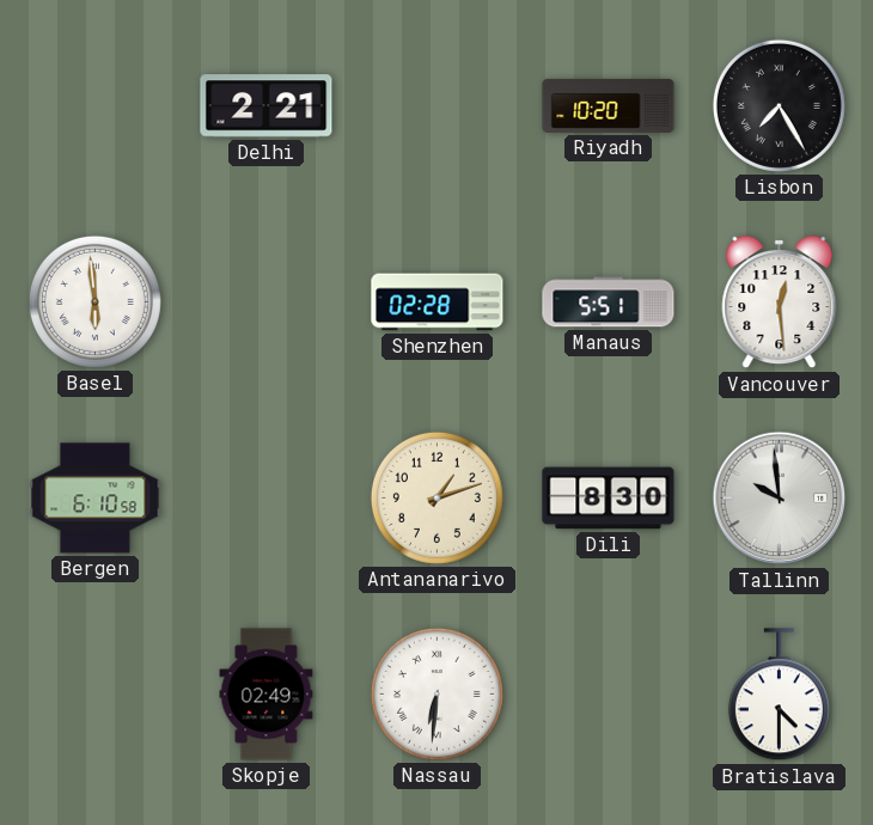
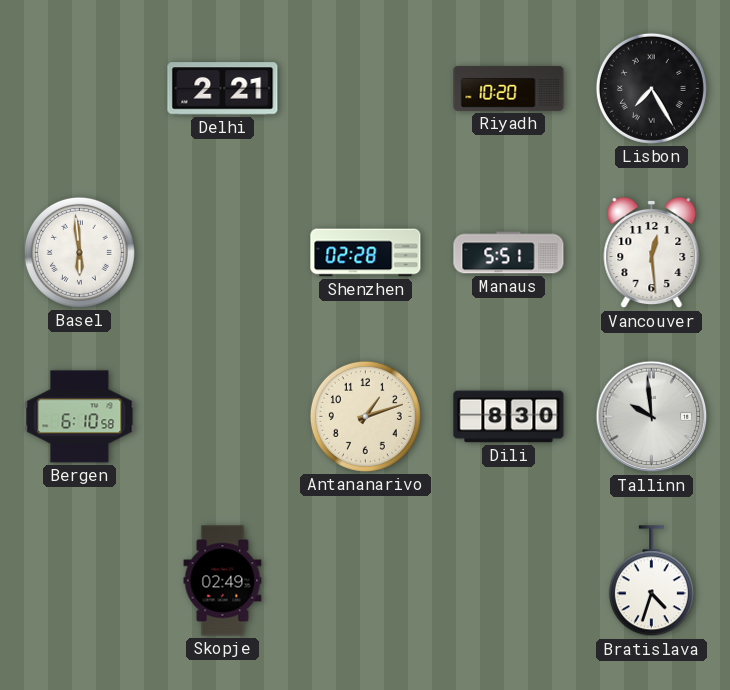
Nassau: 6:31 -> none
Bratislava: 4:30 -> 4:33
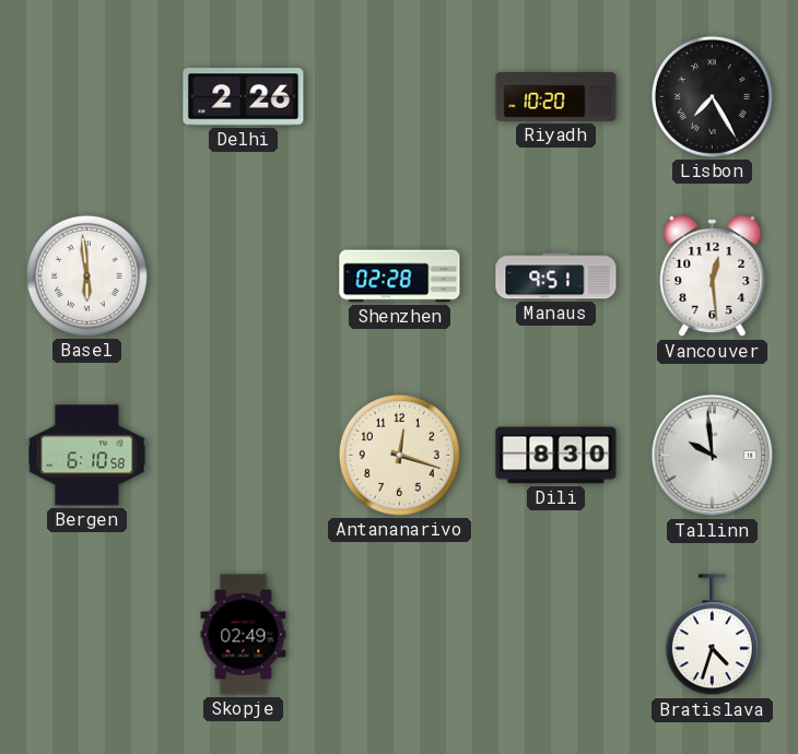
Delhi: 2:21 -> 2:26
Manaus: 5:51 -> 9:51
Antananarivo: 1:12 -> 12:18
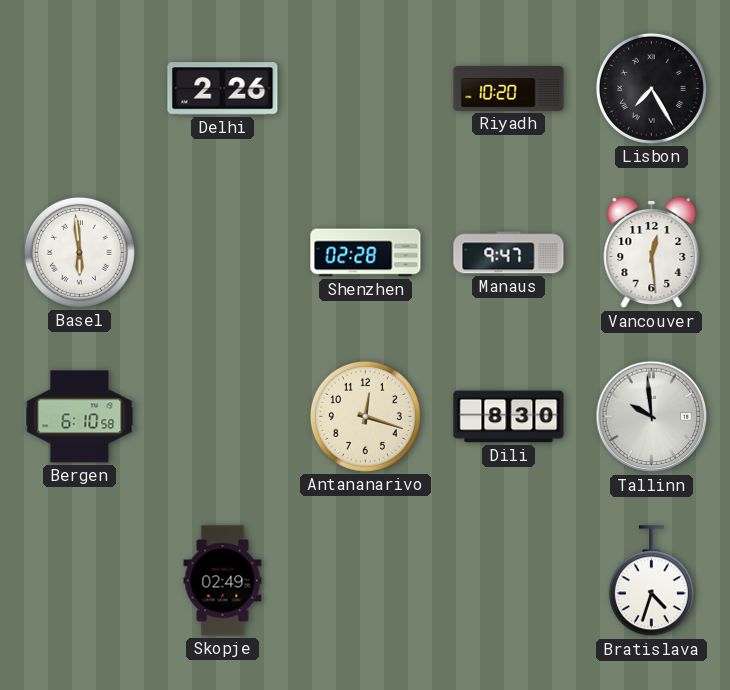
Manaus: 9:51 -> 9:47
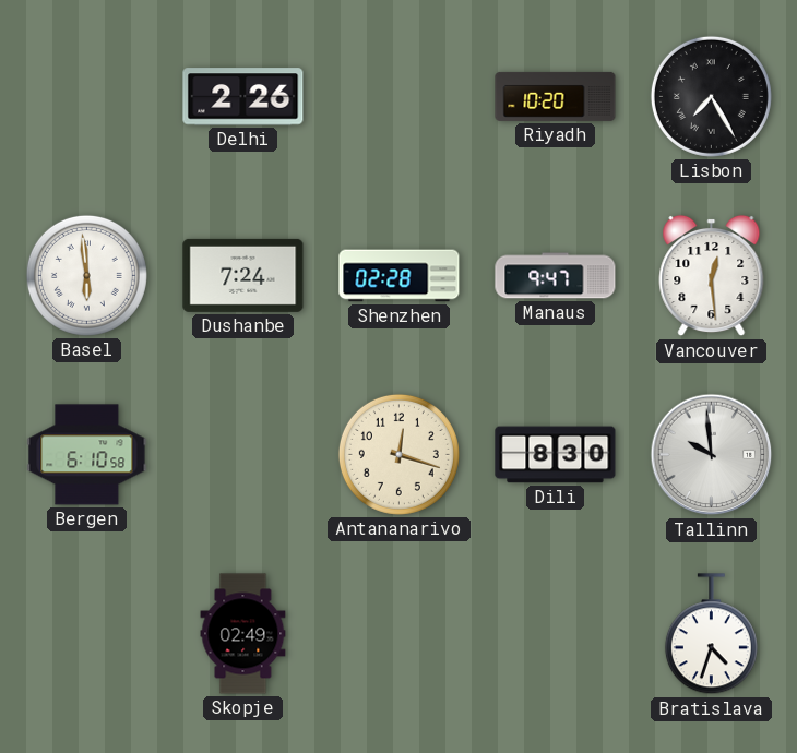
Dushanbe: none -> 7:24
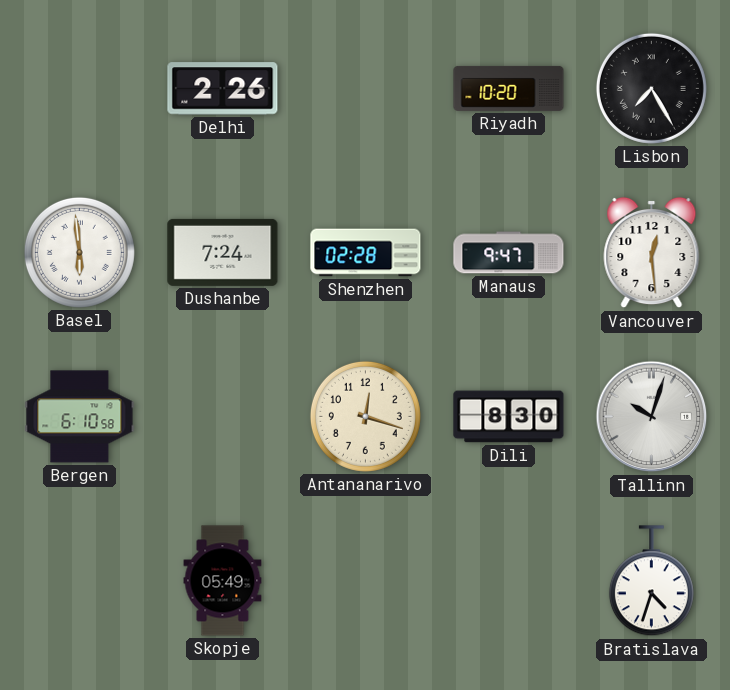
Tallinn: 9:59 -> 10:03
Skopje: 02:49 -> 05:49
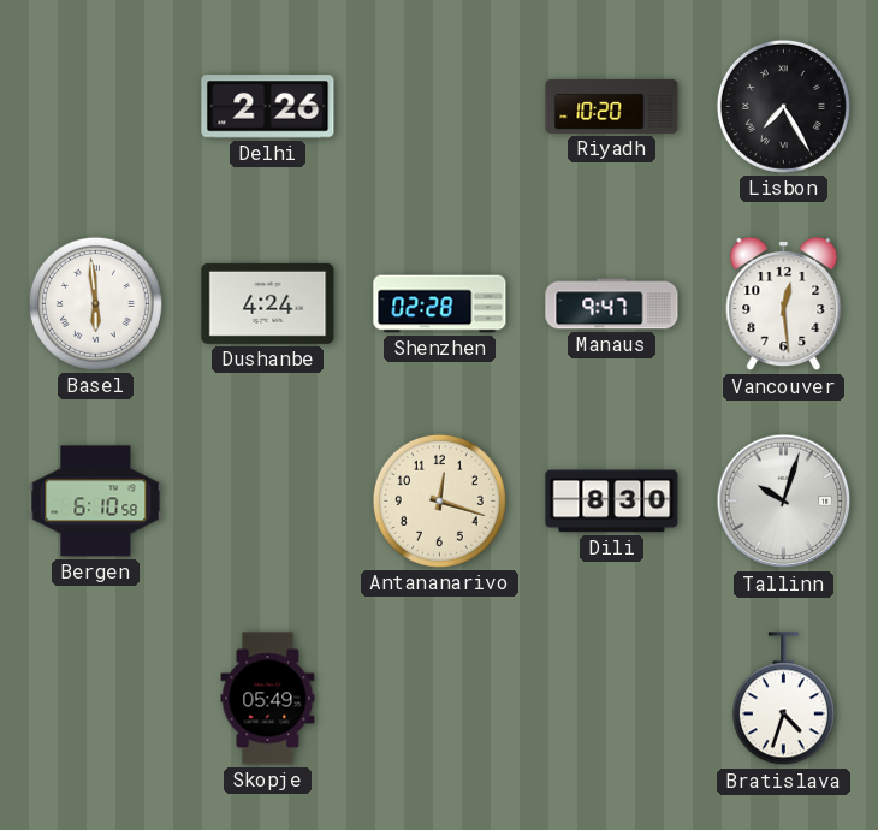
Dushanbe: 7:24 -> 4:24
